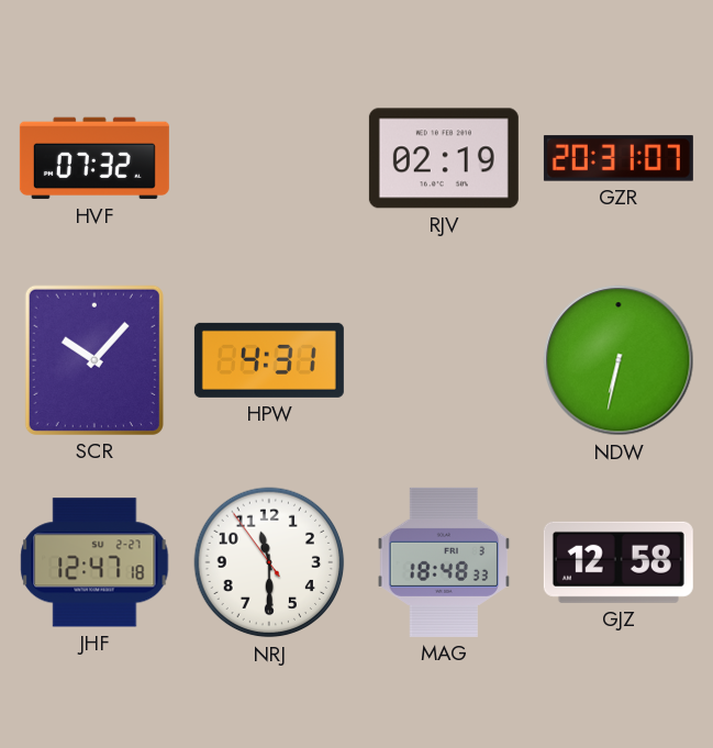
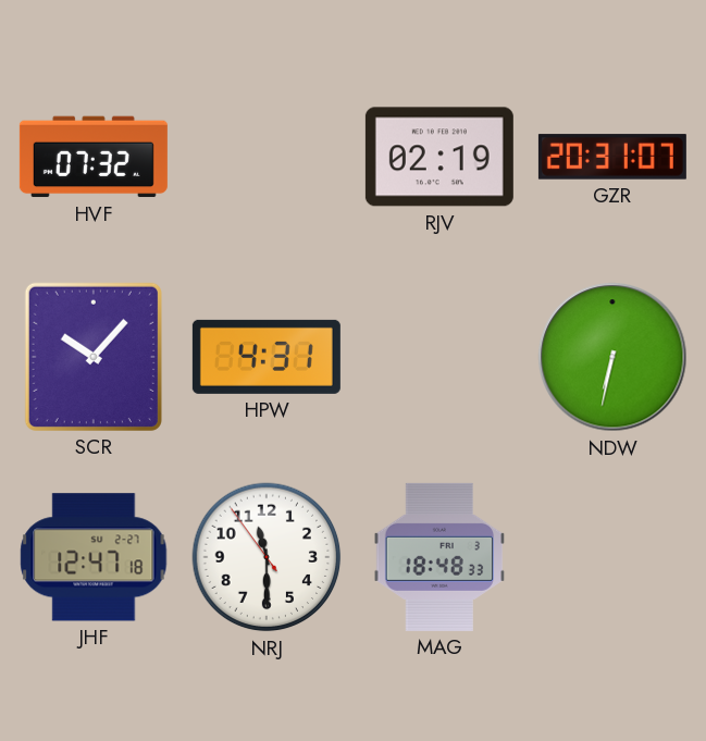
GJZ: 12:58 -> none
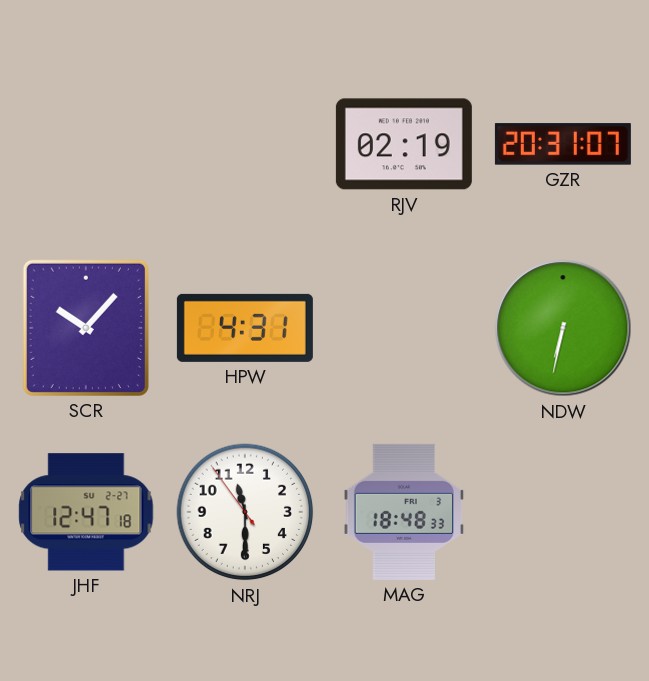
HVF: 07:32 -> none
